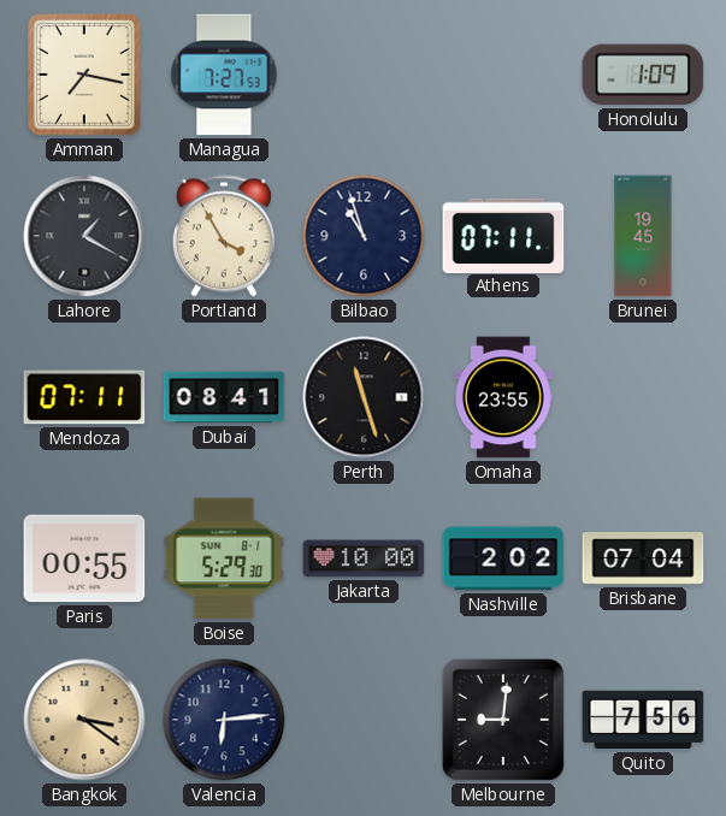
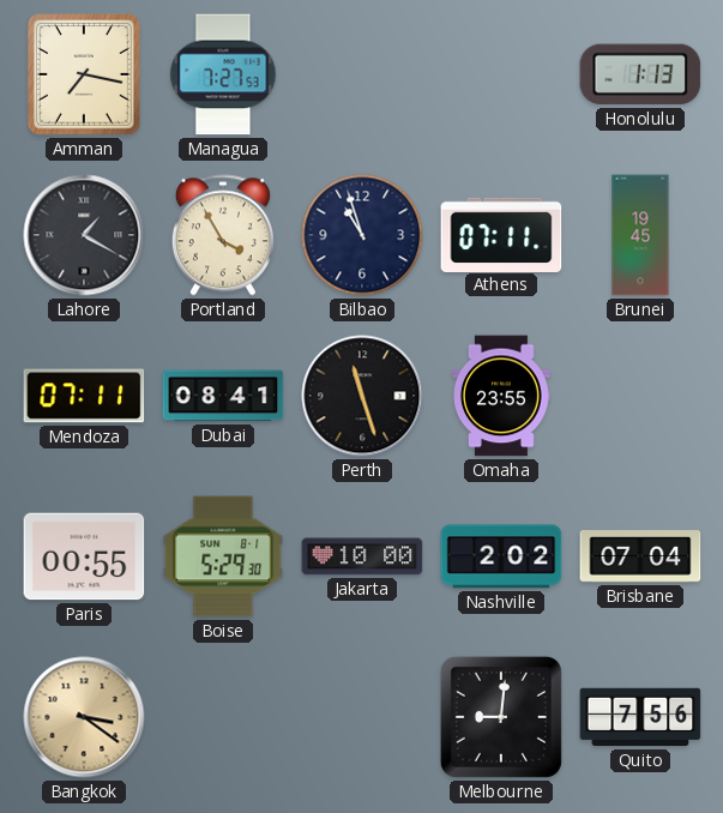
Honolulu: 1:09 -> 1:13
Valencia: 6:14 -> none
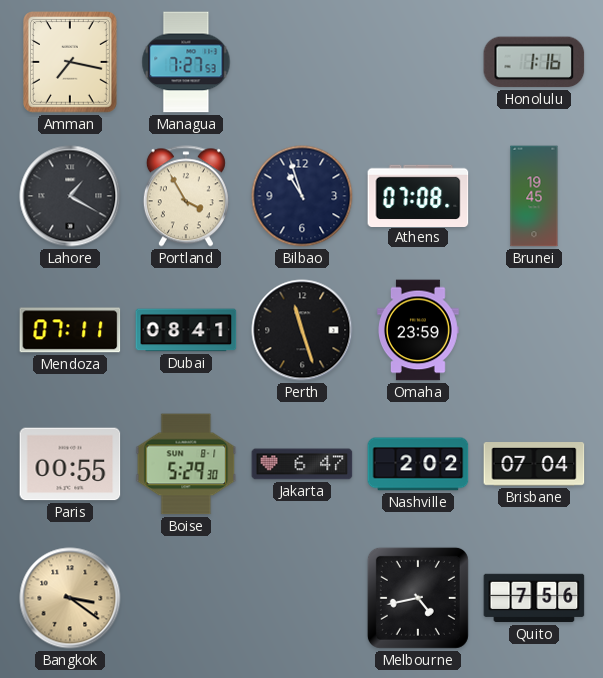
Honolulu: 1:13 -> 1:16
Athens: 07:11 -> 07:08
Omaha: 23:55 -> 23:59
Jakarta: 10:00 -> 6:47
Melbourne: 9:01 -> 4:43
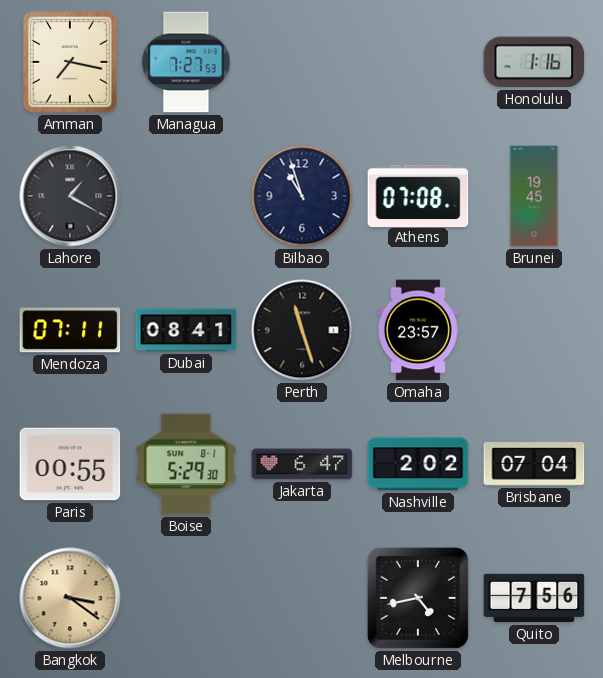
Portland: 3:55 -> none
Omaha: 23:59 -> 23:57
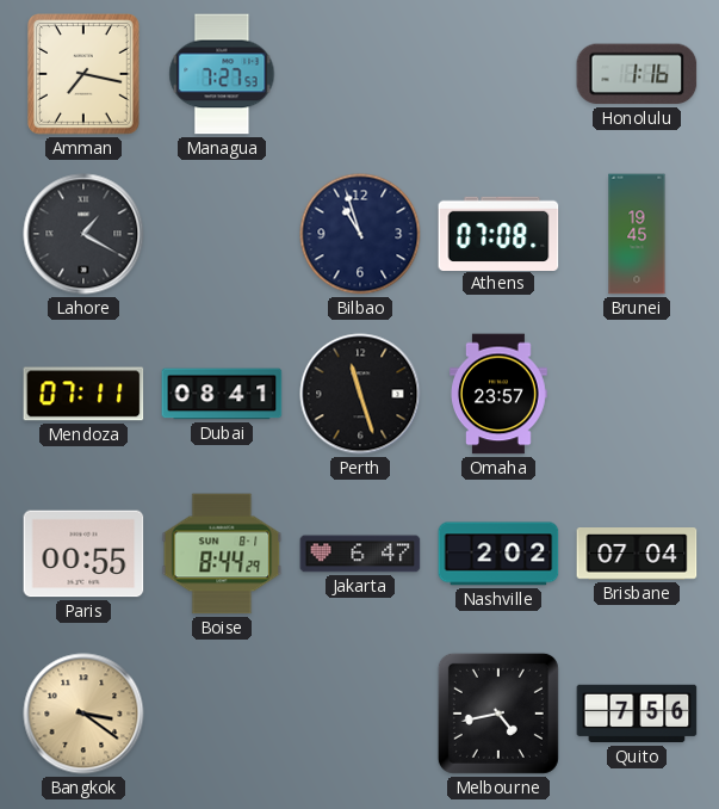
Boise: 5:29 -> 8:44
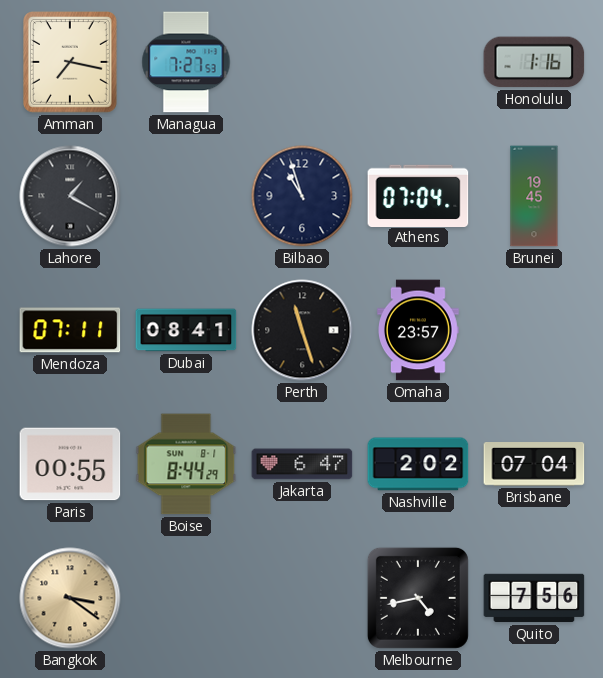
Athens: 07:08 -> 07:04
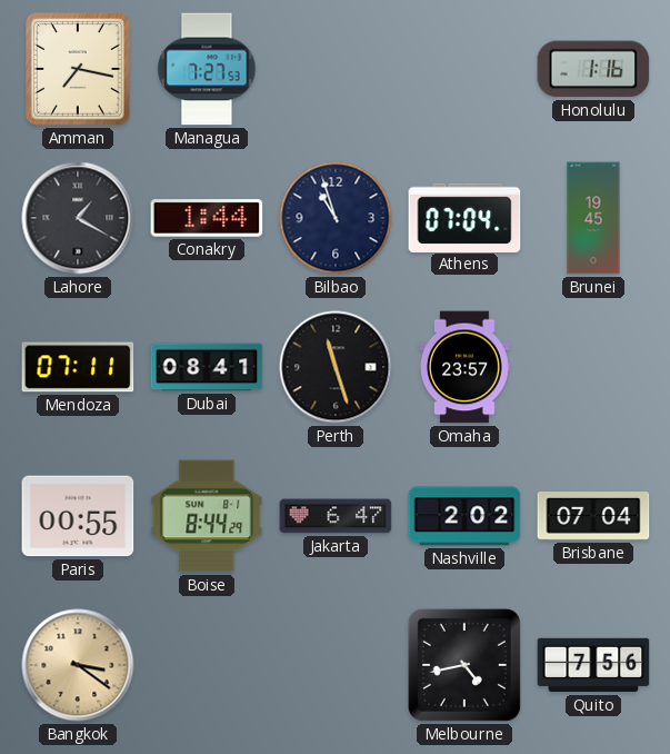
Conakry: none -> 1:44
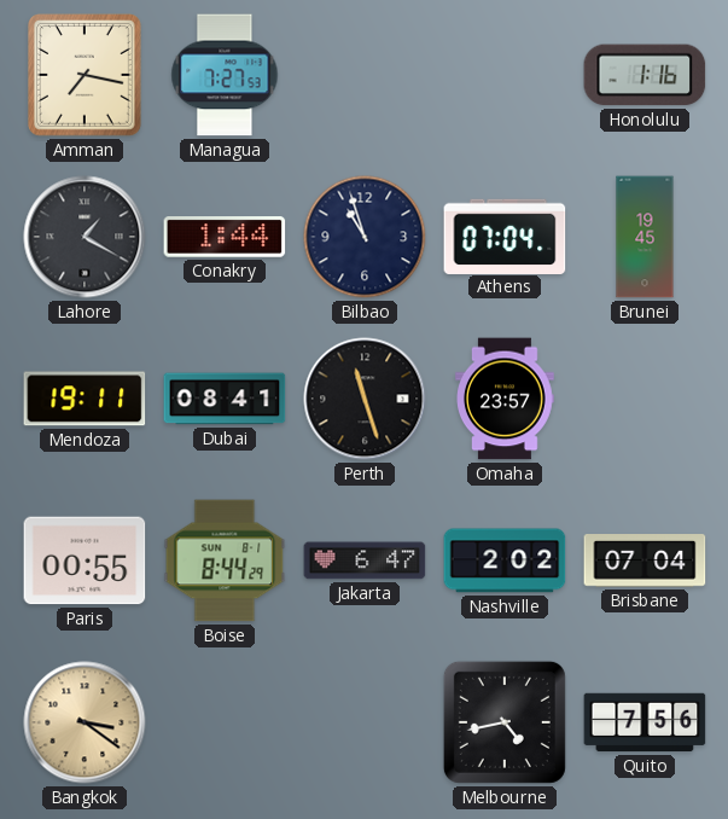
Mendoza: 07:11 -> 19:11
